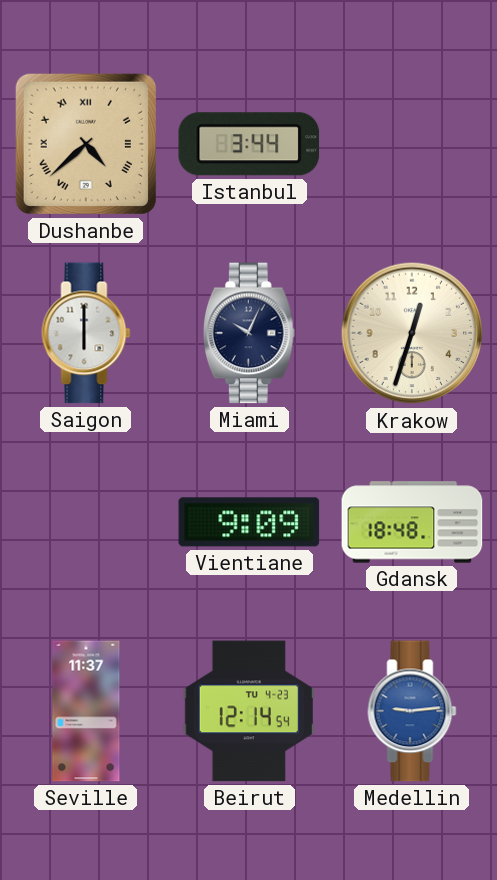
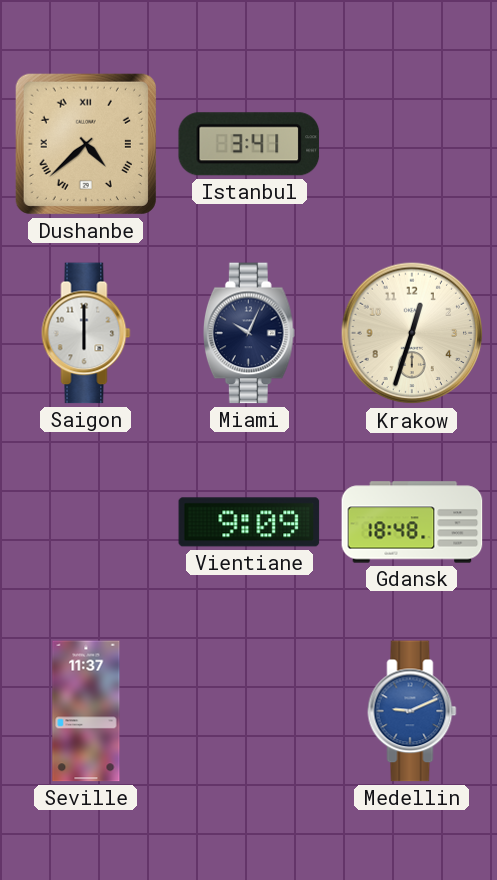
Istanbul: 3:44 -> 3:41
Beirut: 12:14 -> none
Medellin: 9:14 -> 9:11
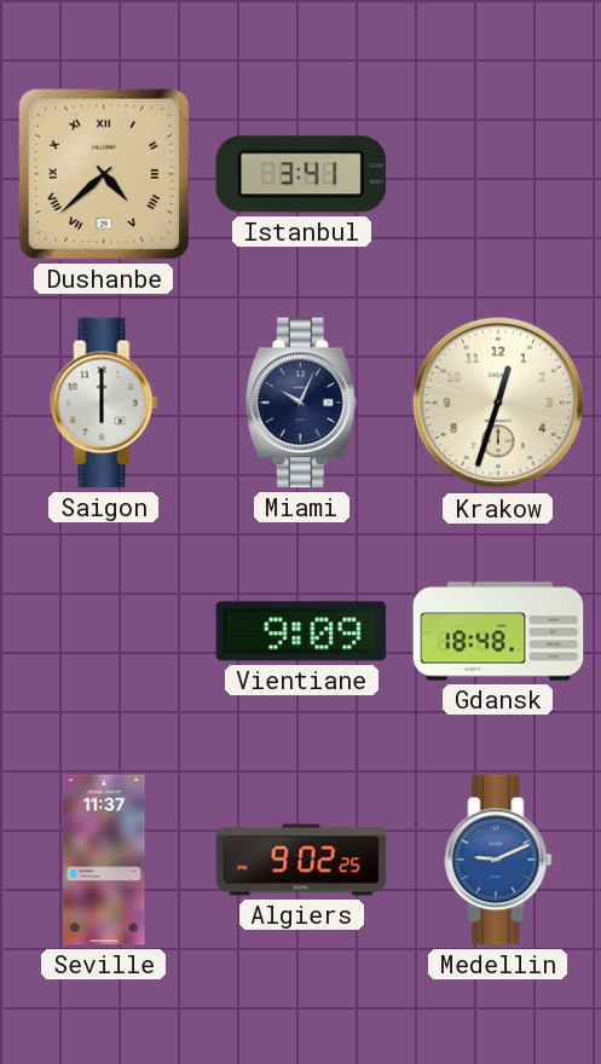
Algiers: none -> 9:02
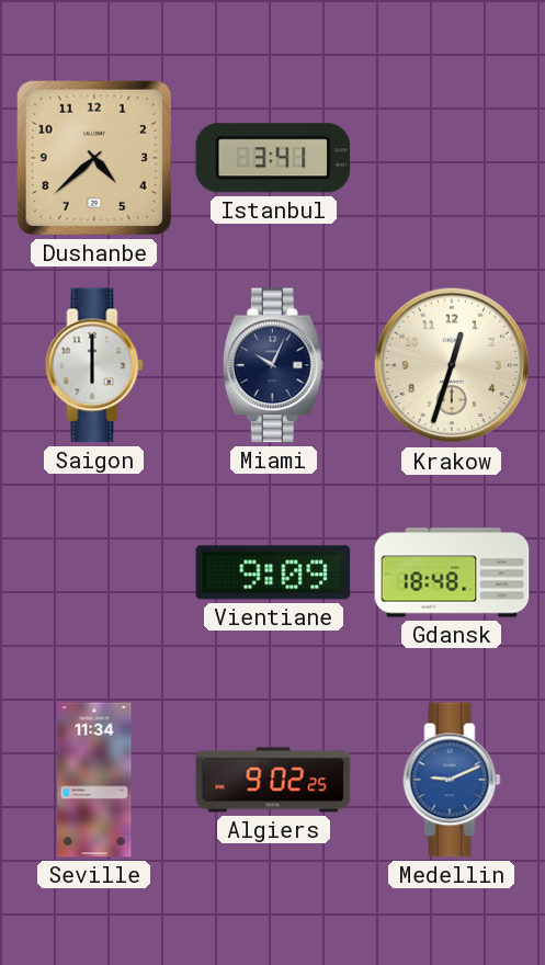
Dushanbe numerals: Roman -> Arabic
Seville: 11:37 -> 11:34
